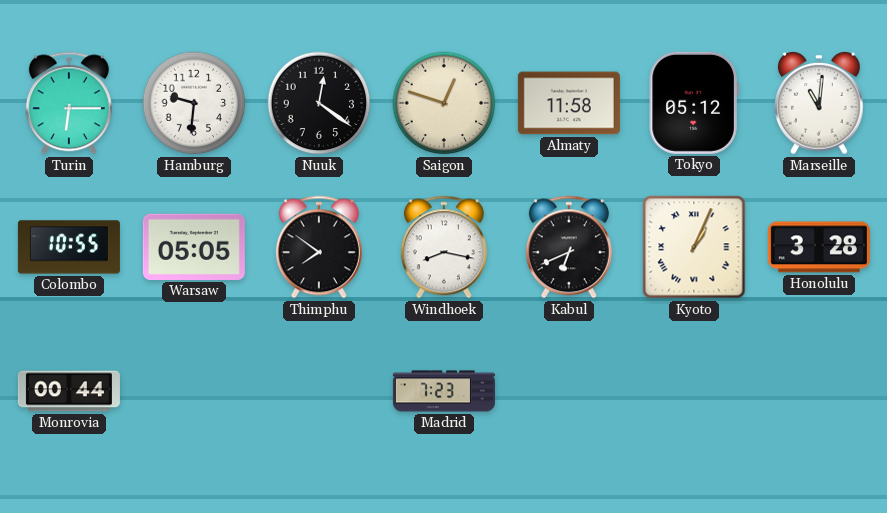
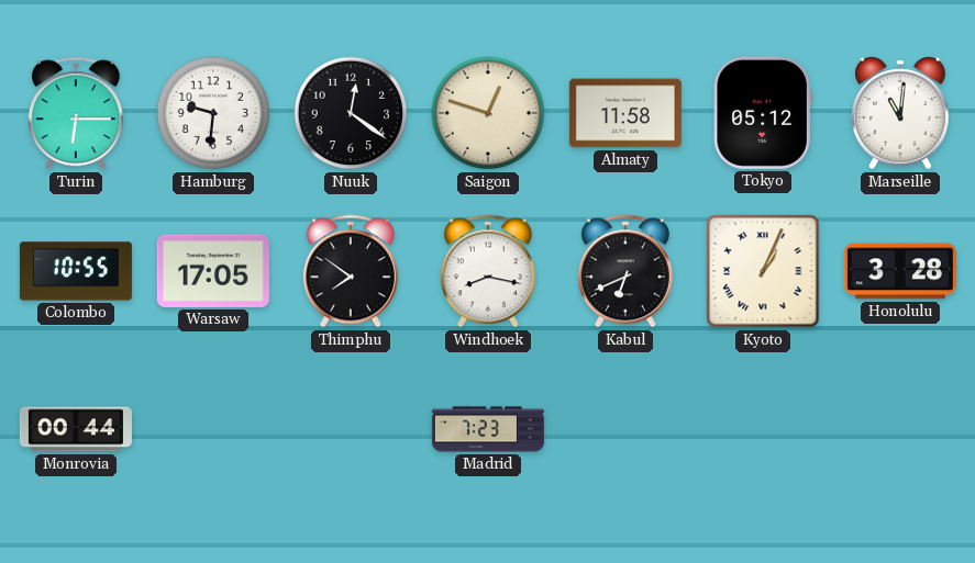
Warsaw: 05:05 -> 17:05
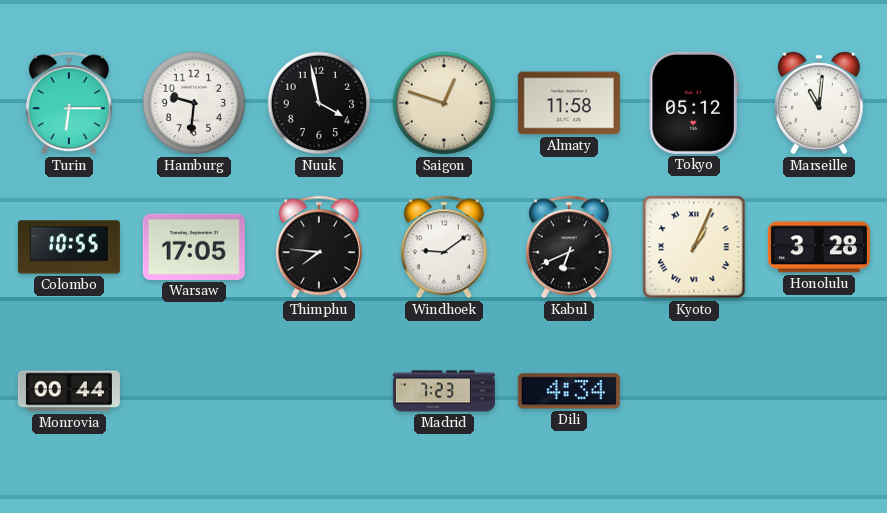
Nuuk: 12:21 -> 3:58
Thimphu: 7:51 -> 7:46
Windhoek: 8:17 -> 9:09
Dili: none -> 4:34
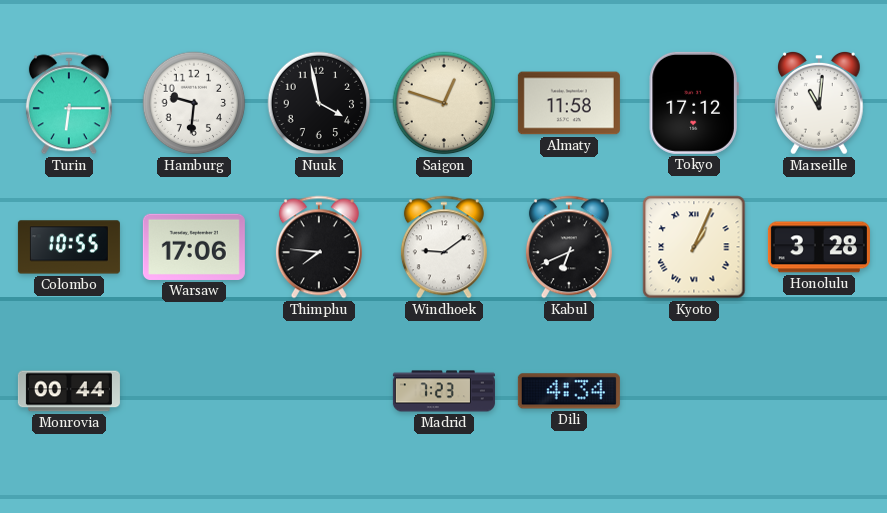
Tokyo: 05:12 -> 17:12
Warsaw: 17:05 -> 17:06
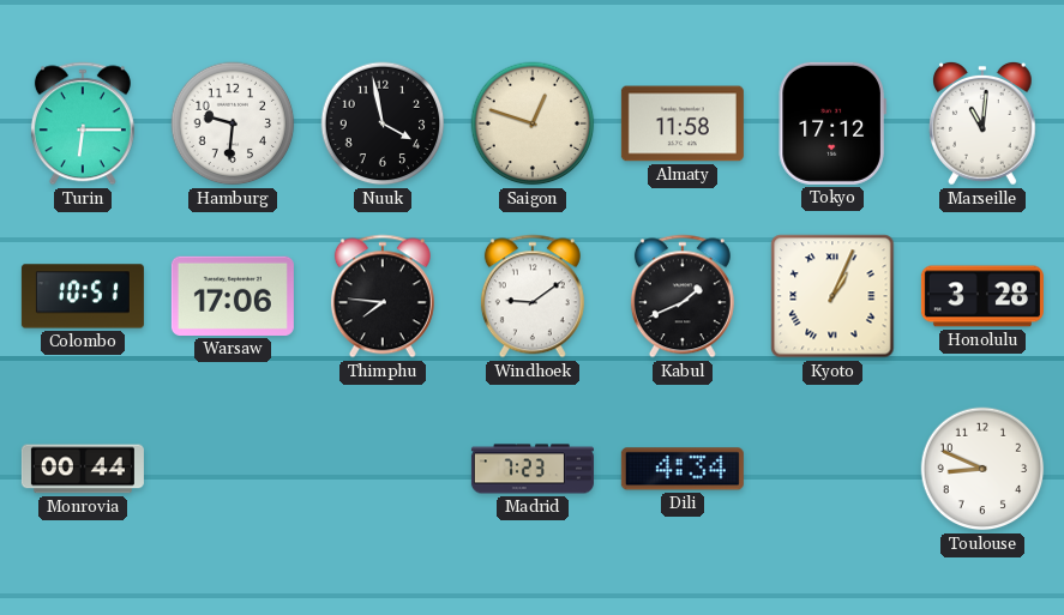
Colombo: 10:55 -> 10:51
Kabul: 6:41 -> 1:41
Toulouse: none -> 8:49
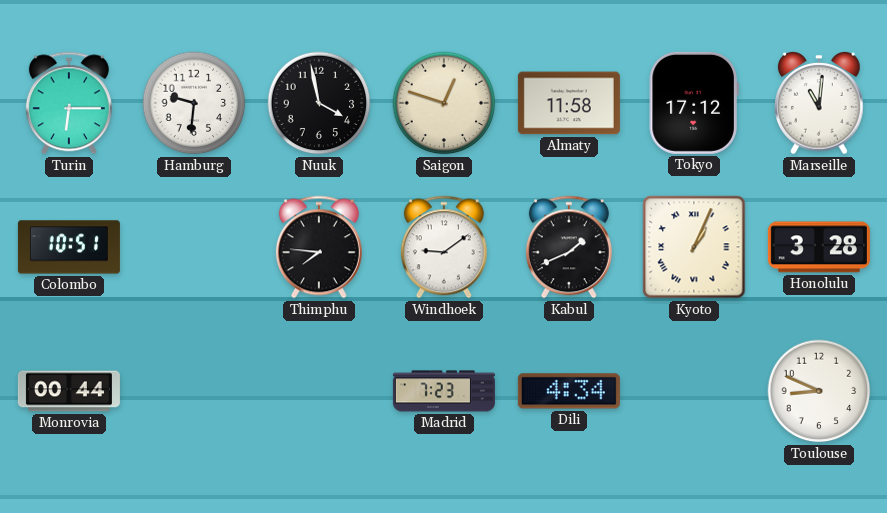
Warsaw: 17:06 -> none
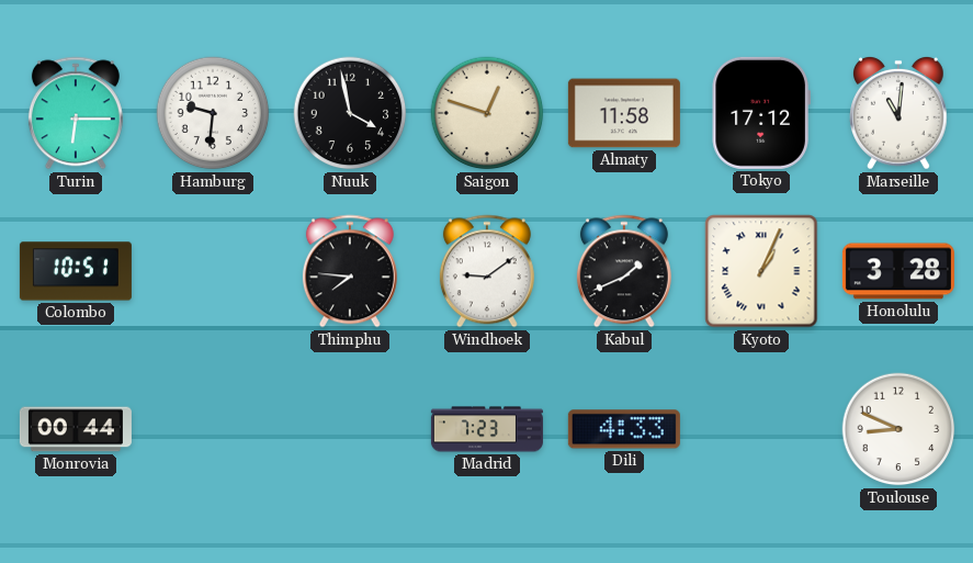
Dili: 4:34 -> 4:33
